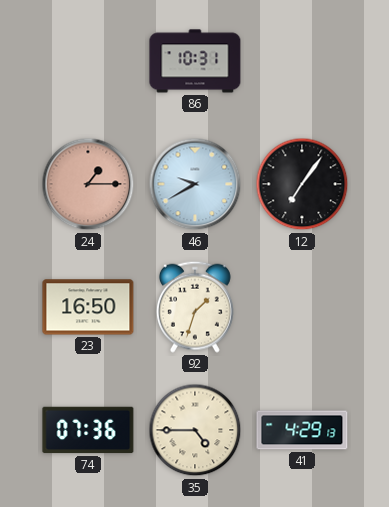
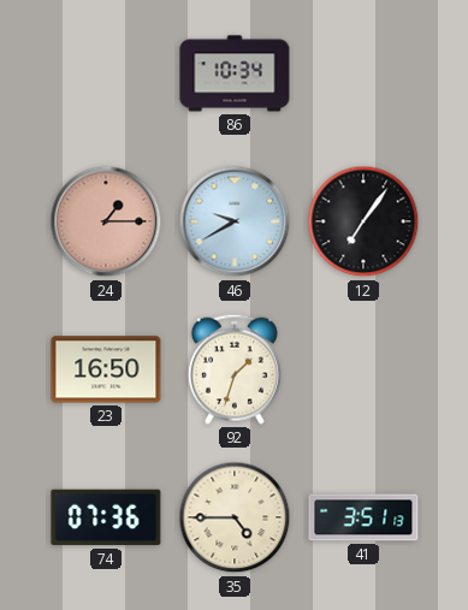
86: 10:31 -> 10:34
41: 4:29 -> 3:51
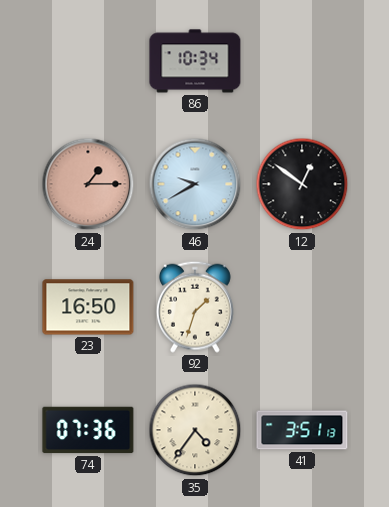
12: 7:06 -> 12:51
35: 4:45 -> 4:36
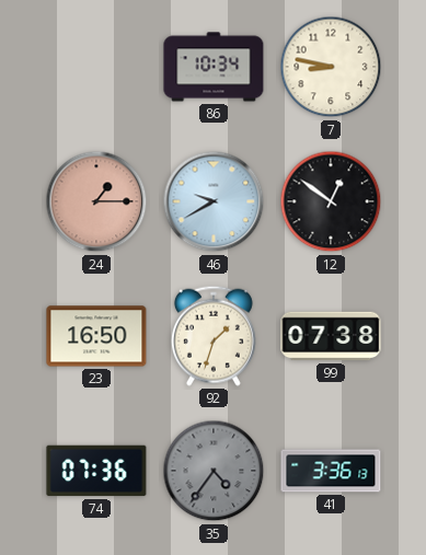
7: none -> 8:47
99: none -> 07:38
35 dial: cream -> grey
41: 3:51 -> 3:36
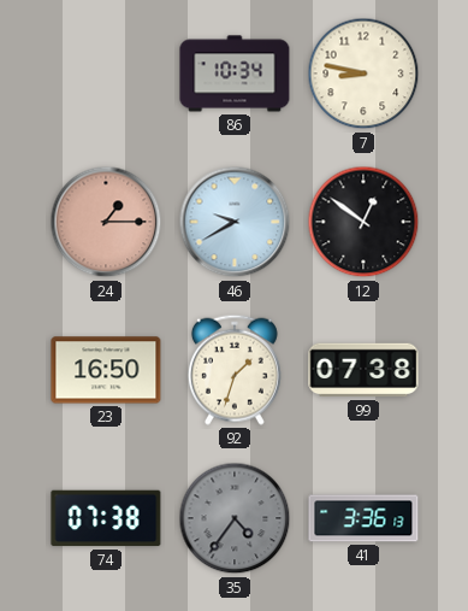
74: 07:36 -> 07:38
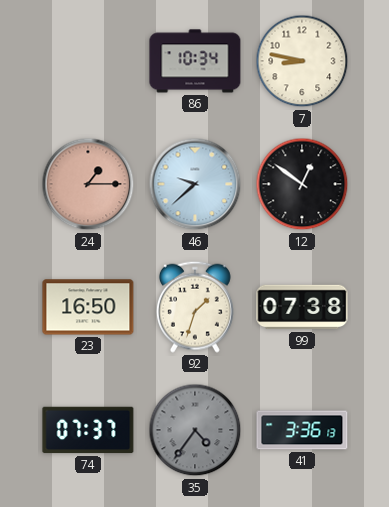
46: 9:40 -> 9:38
74: 07:38 -> 07:37
